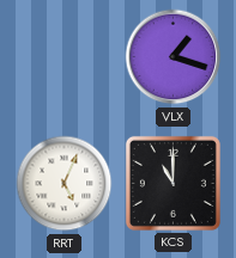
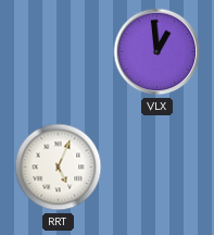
VLX: 1:18 -> 12:59
KCS: 11:00 -> none
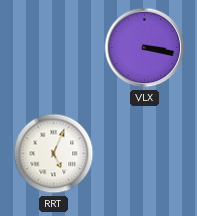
VLX: 12:59 -> 3:17
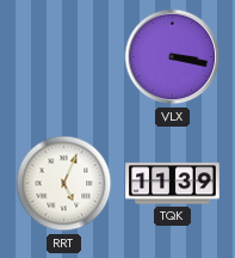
TQK: none -> 11:39
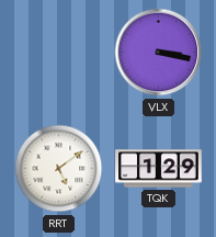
RRT: 5:04 -> 5:09
TQK: 11:39 -> 1:29
